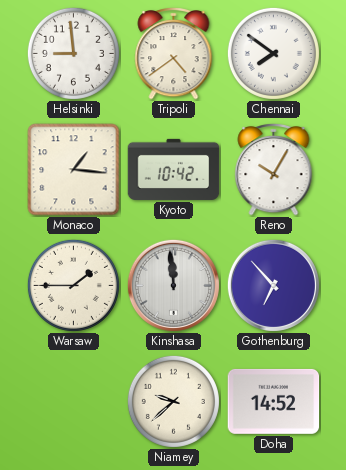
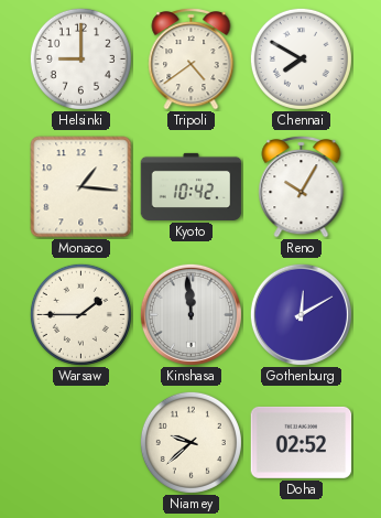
Helsinki: 8:59 -> 9:00
Chennai: 7:51 -> 7:50
Gothenburg: 6:53 -> 12:10
Doha: 14:52 -> 02:52
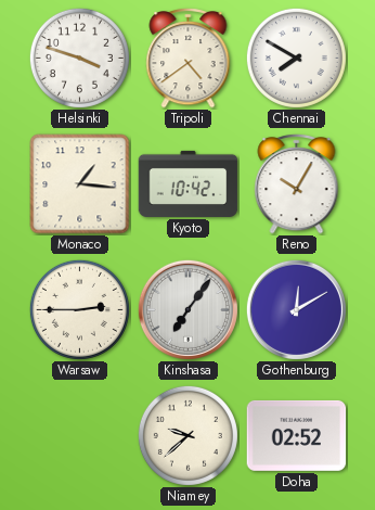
Helsinki: 9:00 -> 3:48
Warsaw: 1:45 -> 2:45
Kinshasa: 11:59 -> 7:06
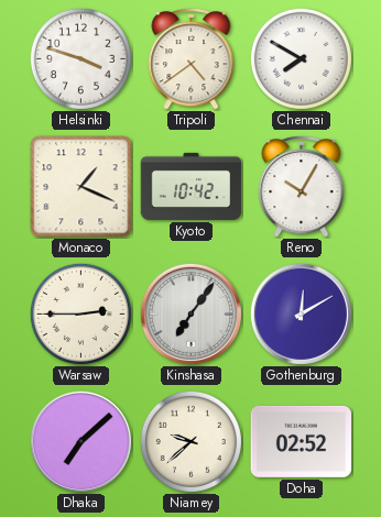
Monaco: 1:16 -> 1:19
Dhaka: none -> 7:08
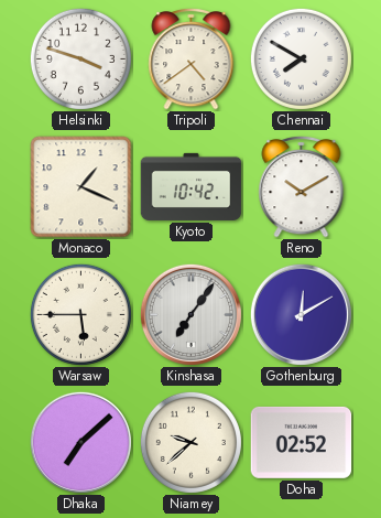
Reno: 10:05 -> 10:10
Warsaw: 2:45 -> 5:45
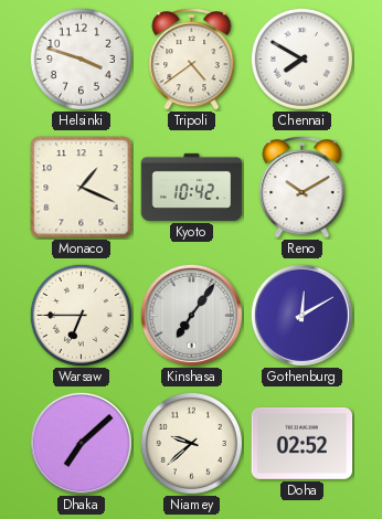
Warsaw: 5:45 -> 6:45
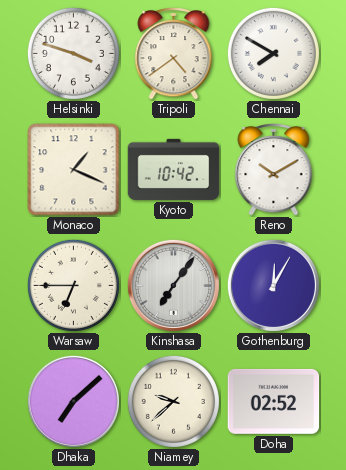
Gothenburg: 12:10 -> 12:05
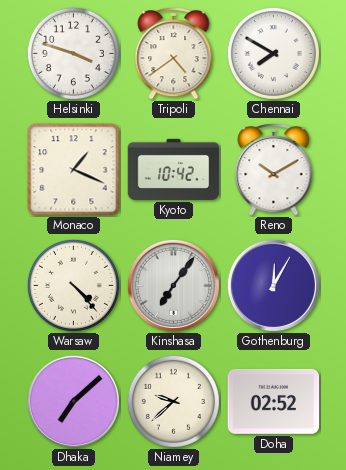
Warsaw: 6:45 -> 4:23
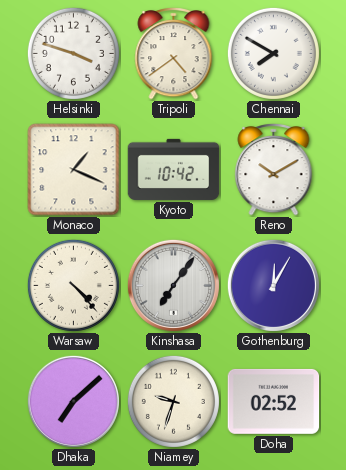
Niamey: 9:38 -> 9:33
